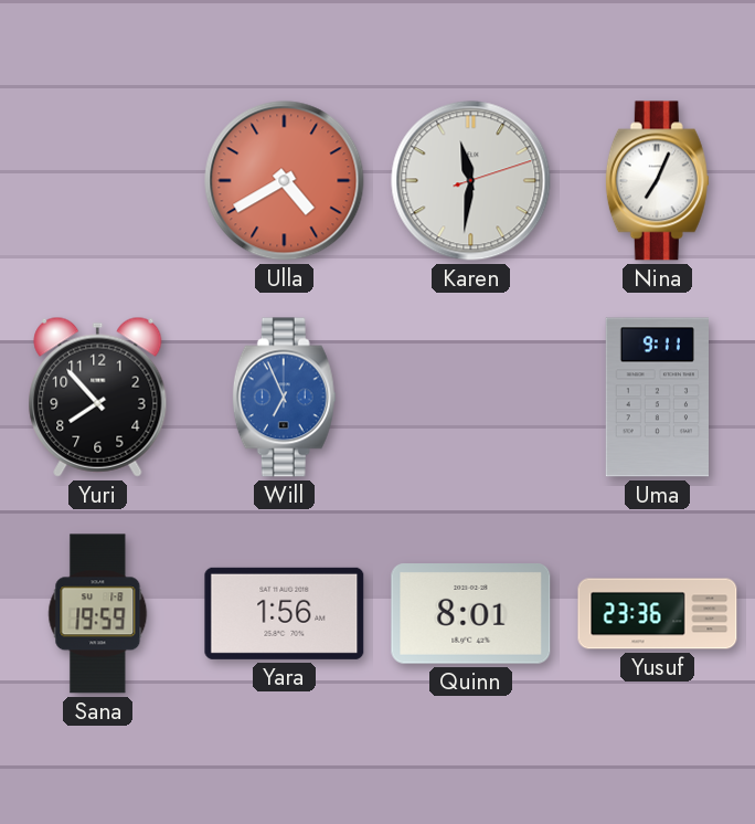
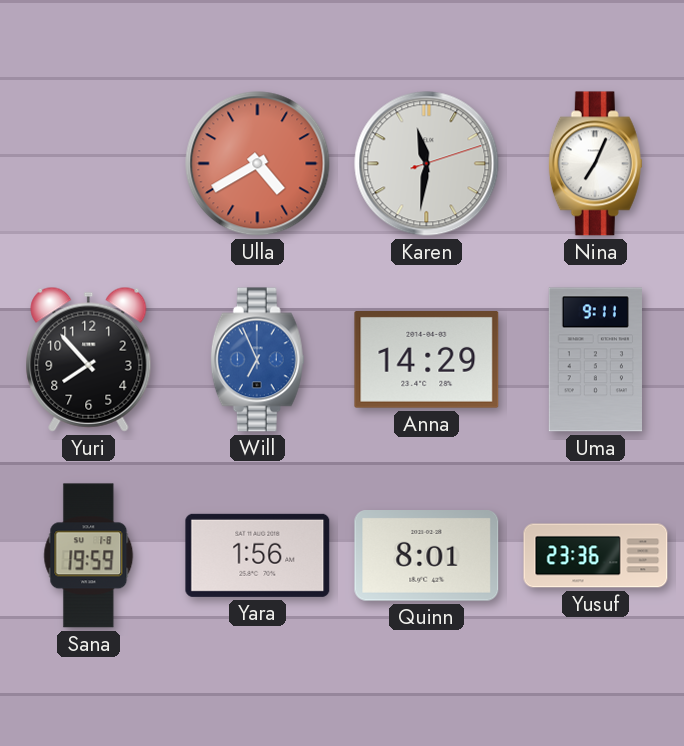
Anna: none -> 14:29
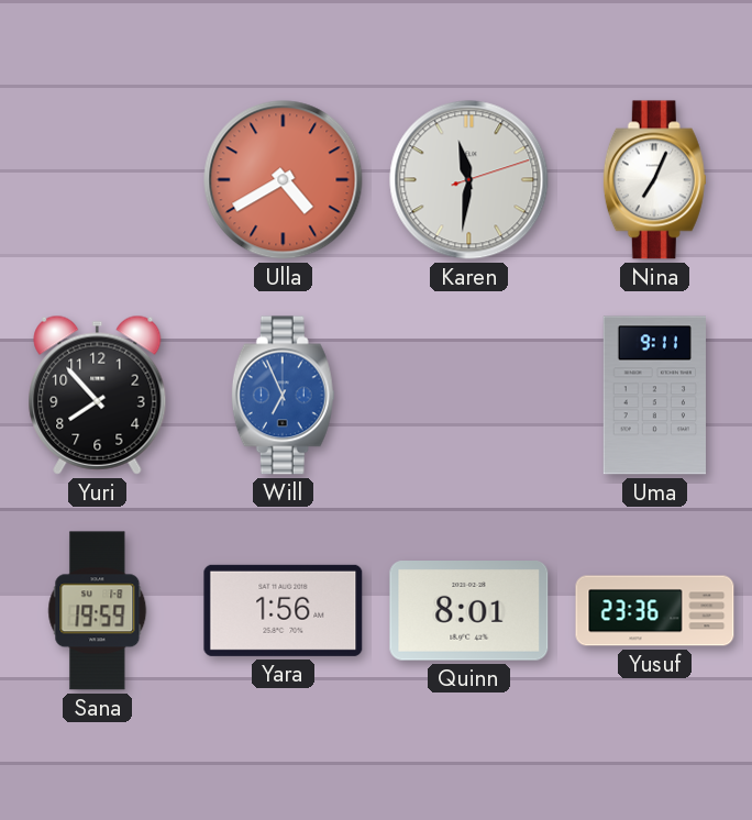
Anna: 14:29 -> none
